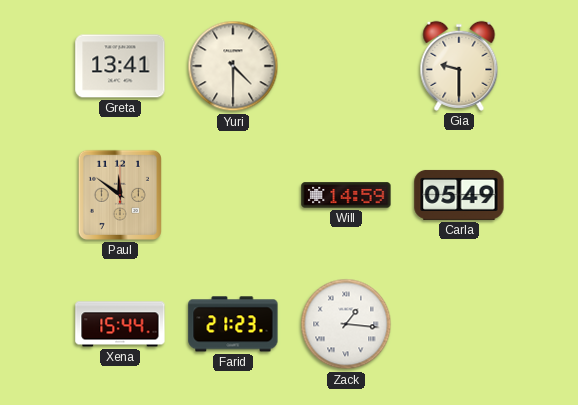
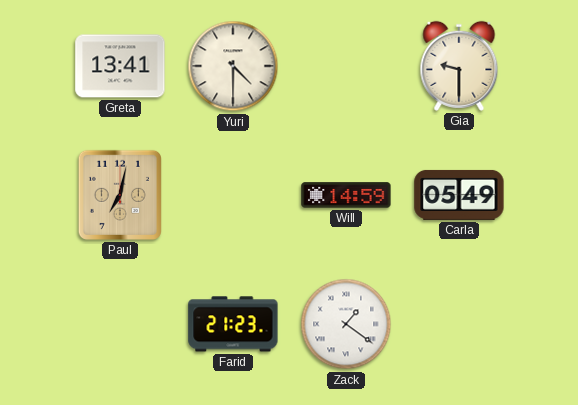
Paul: 11:51 -> 7:02
Xena: 15:44 -> none
Zack: 1:16 -> 1:21
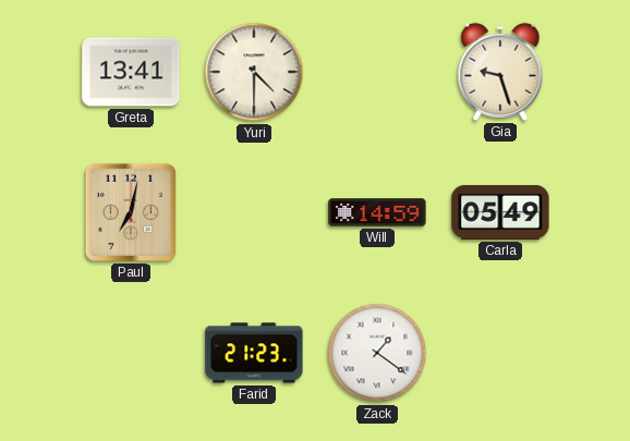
Gia: 9:30 -> 9:27
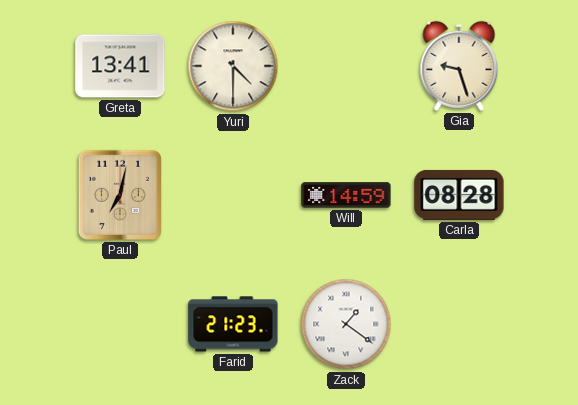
Carla: 05:49 -> 08:28
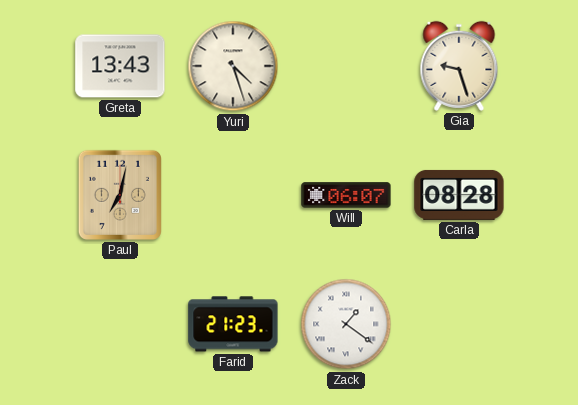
Greta: 13:41 -> 13:43
Yuri: 4:30 -> 4:27
Will: 14:59 -> 06:07
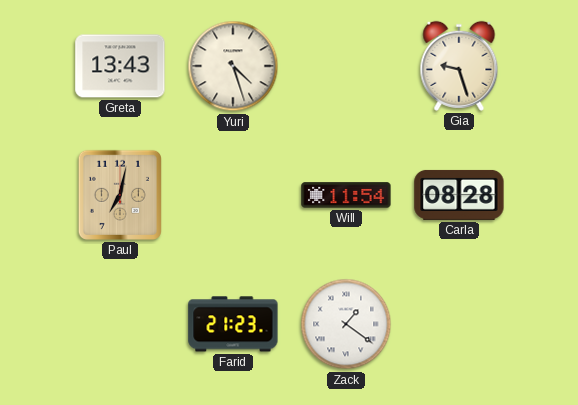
Will: 06:07 -> 11:54
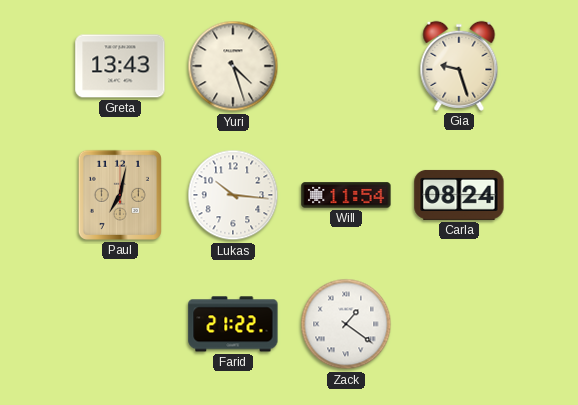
Lukas: none -> 10:16
Carla: 08:28 -> 08:24
Farid: 21:23 -> 21:22
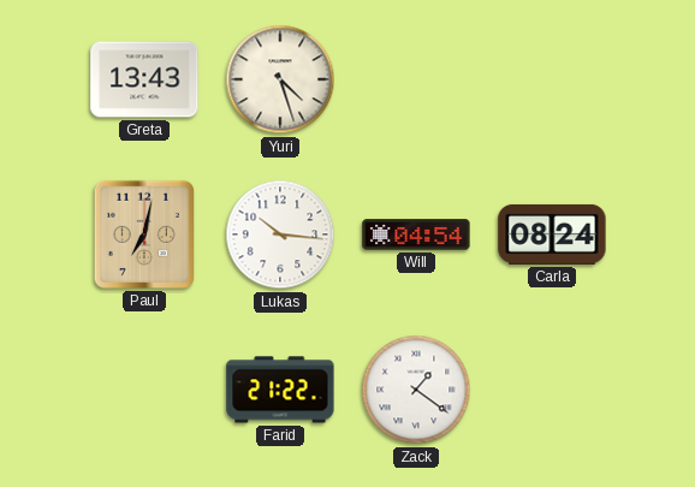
Gia: 9:27 -> none
Will: 11:54 -> 04:54
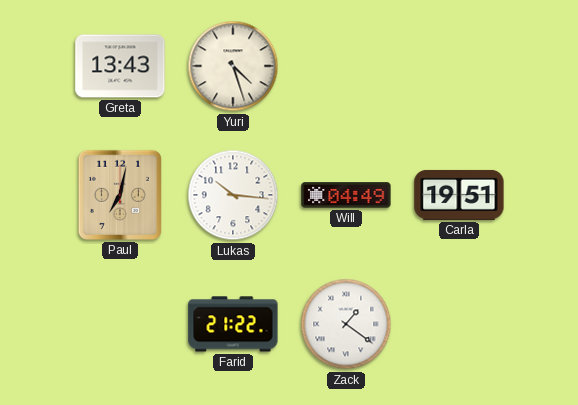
Will: 04:54 -> 04:49
Carla: 08:24 -> 19:51
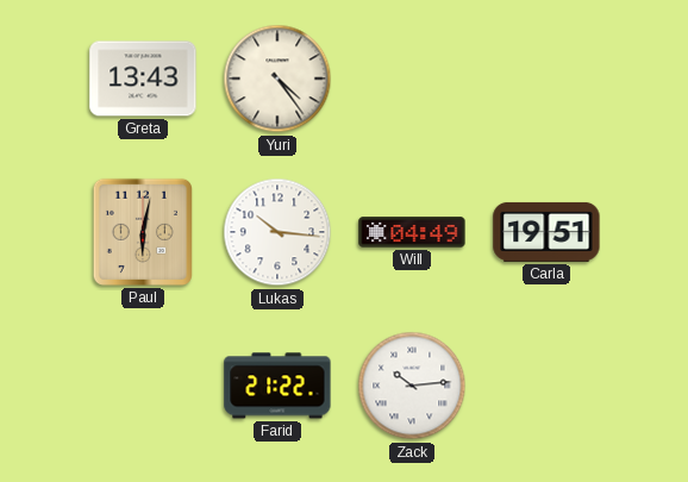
Yuri: 4:27 -> 4:24
Paul: 7:02 -> 6:02
Zack: 1:21 -> 10:14
